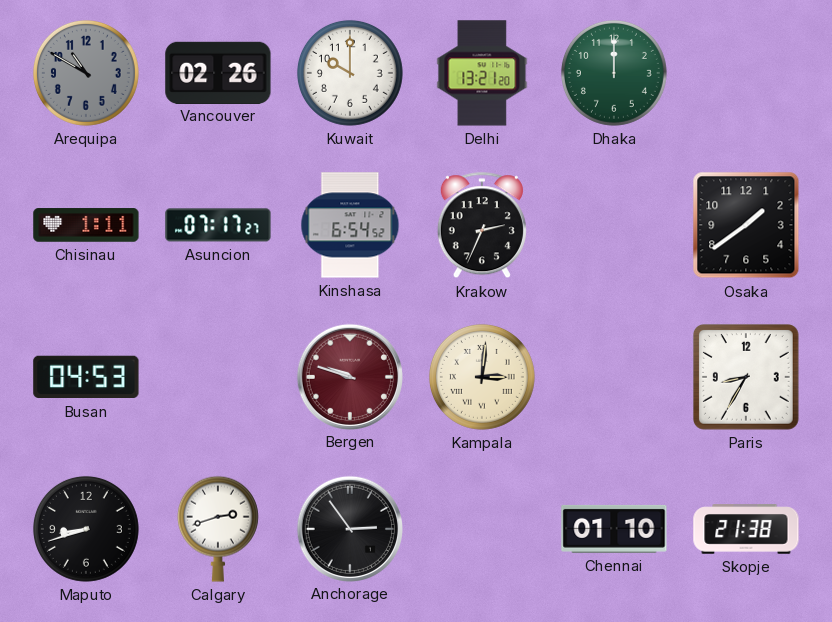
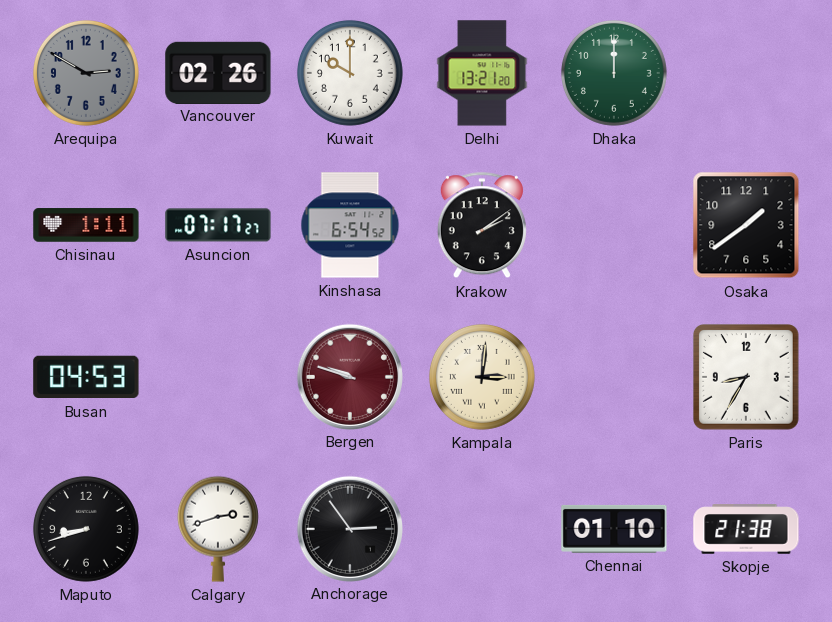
Arequipa: 10:50 -> 2:50
Krakow: 2:34 -> 2:09
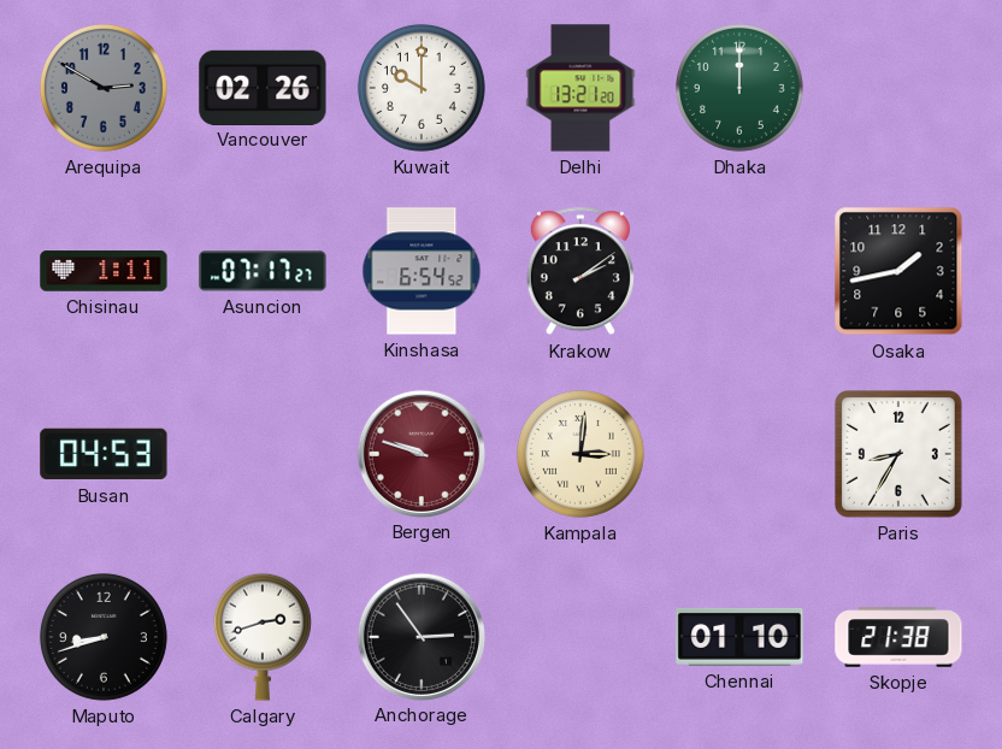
Osaka: 1:39 -> 1:43
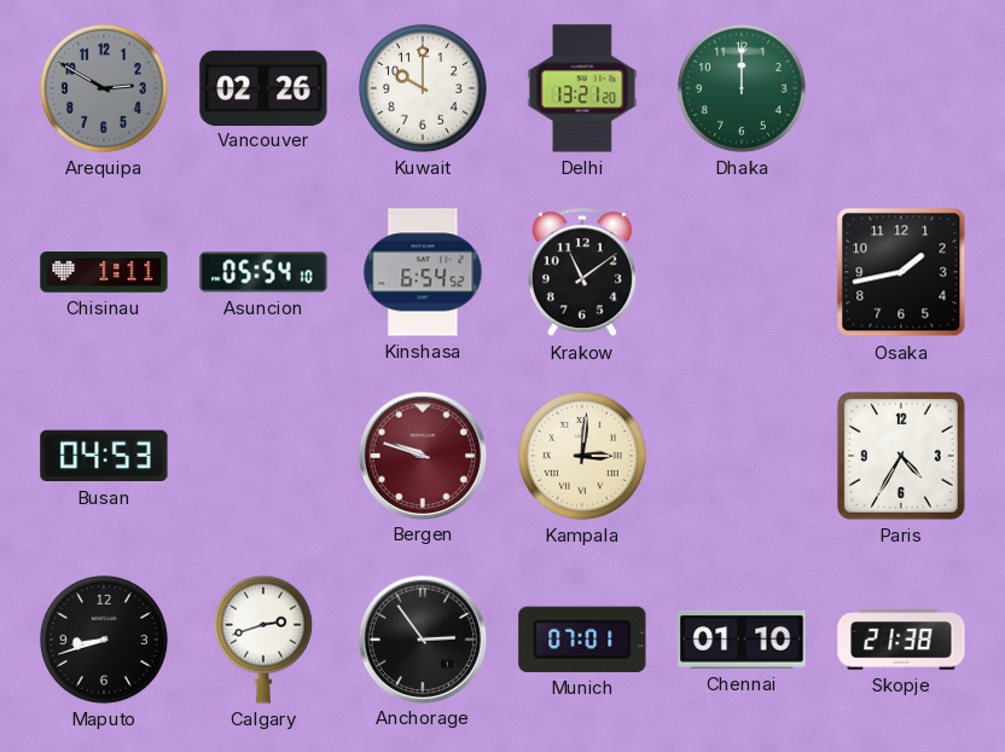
Asuncion: 07:17 -> 05:54
Krakow: 2:09 -> 11:09
Paris: 8:35 -> 4:35
Munich: none -> 07:01
